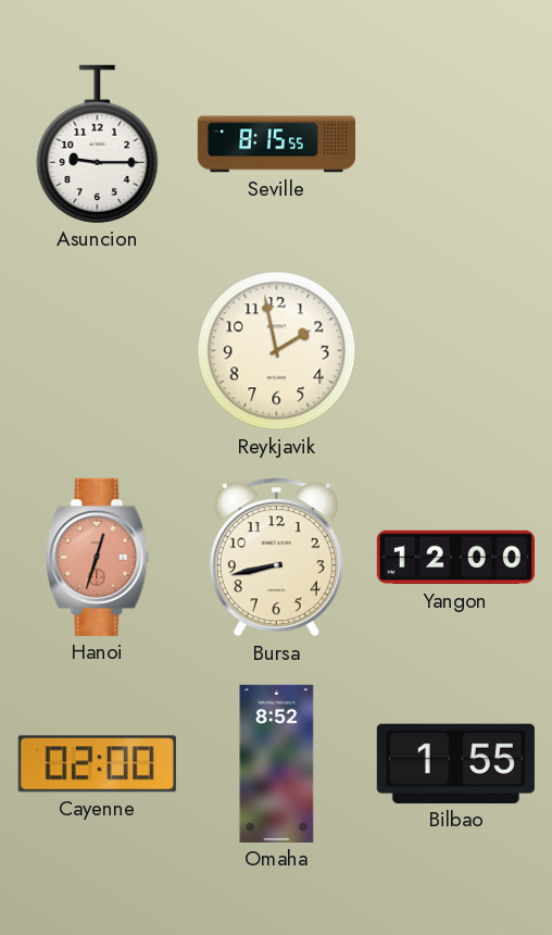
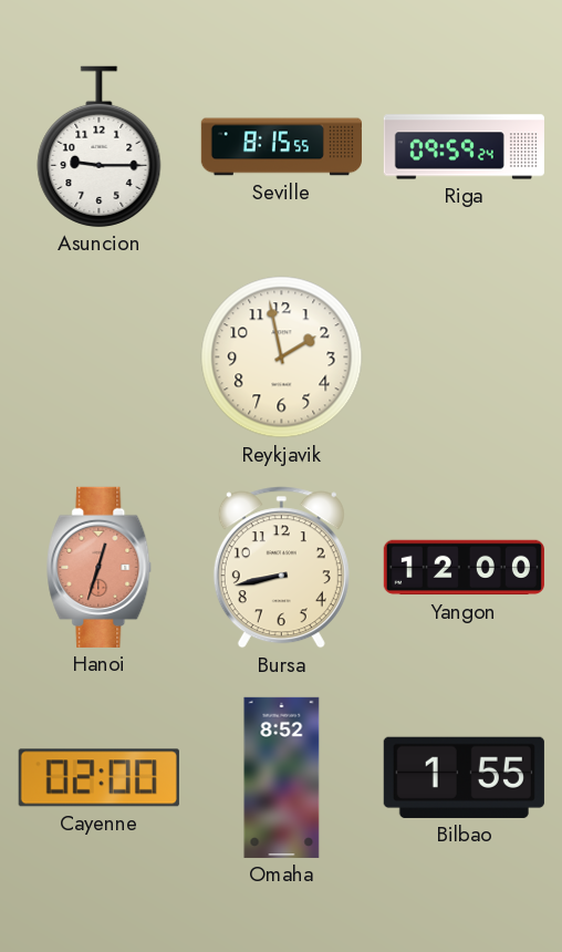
Riga: none -> 09:59
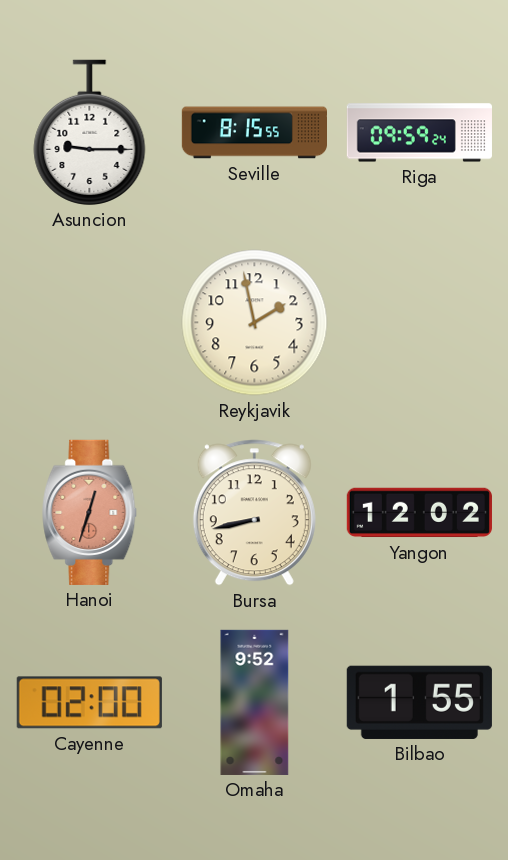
Yangon: 12:00 -> 12:02
Omaha: 8:52 -> 9:52
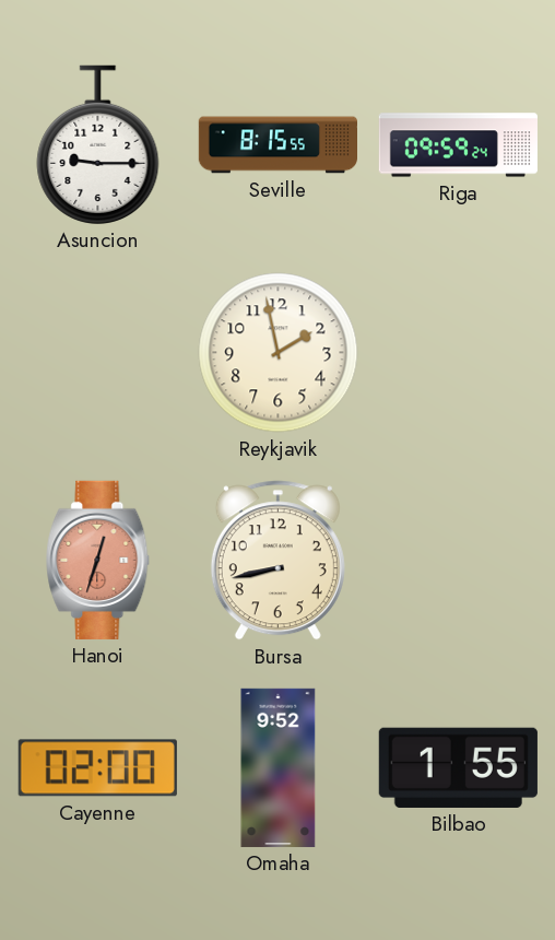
Yangon: 12:02 -> none
